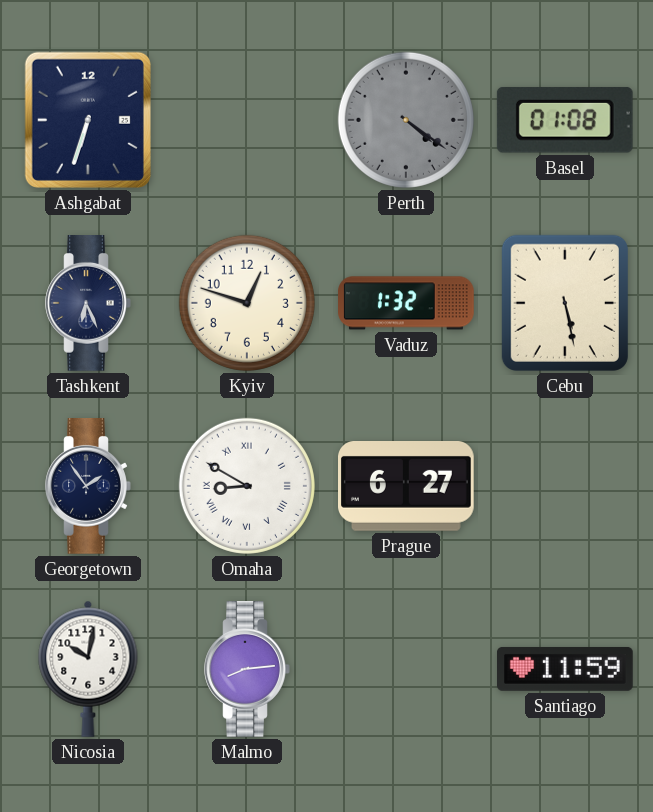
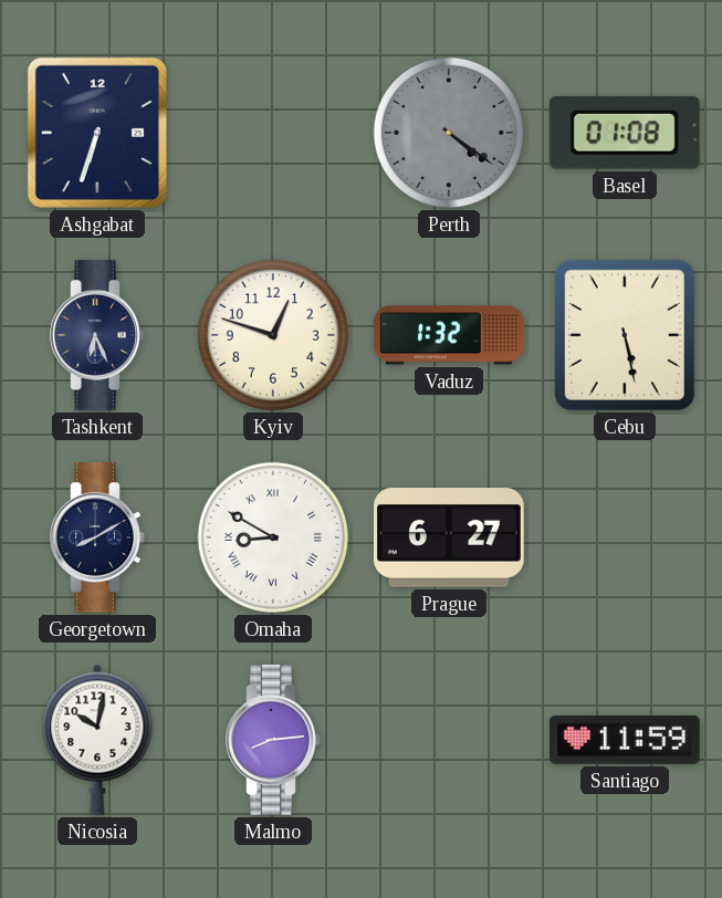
Georgetown: 1:54 -> 8:10
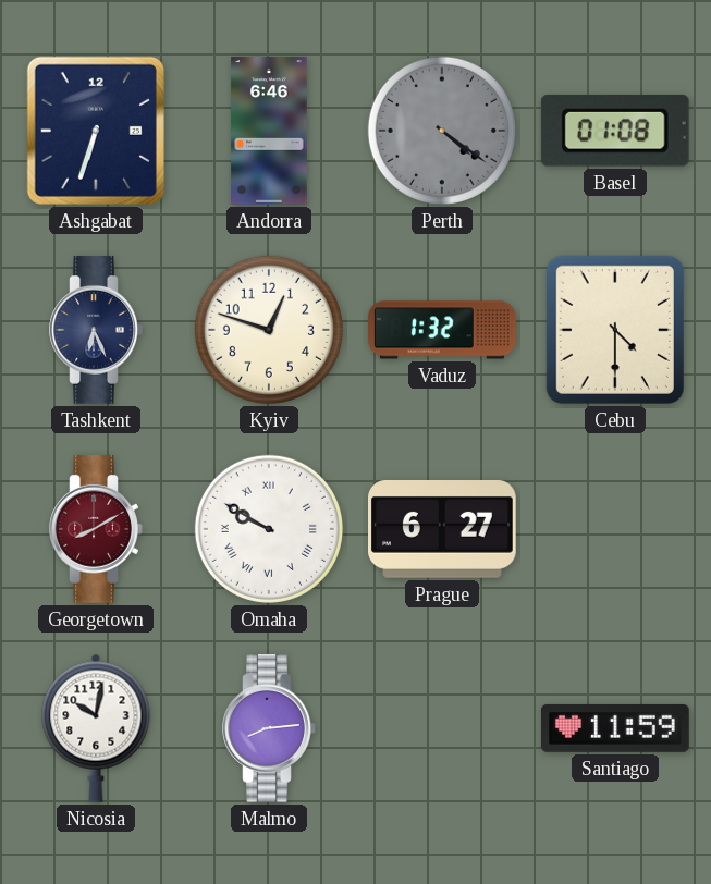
Andorra: none -> 6:46
Cebu: 5:28 -> 4:30
Georgetown dial: navy -> burgundy
Omaha: 8:50 -> 9:50
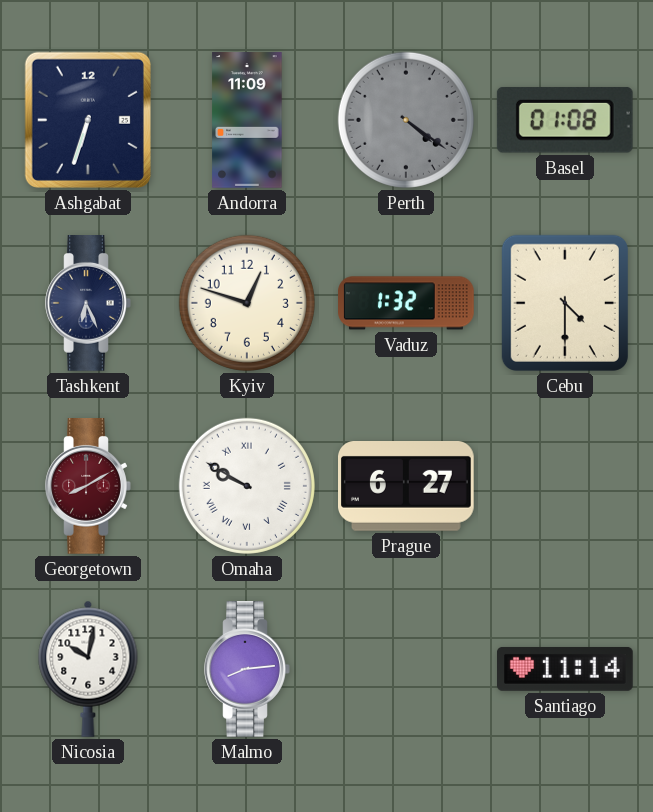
Andorra: 6:46 -> 11:09
Santiago: 11:59 -> 11:14
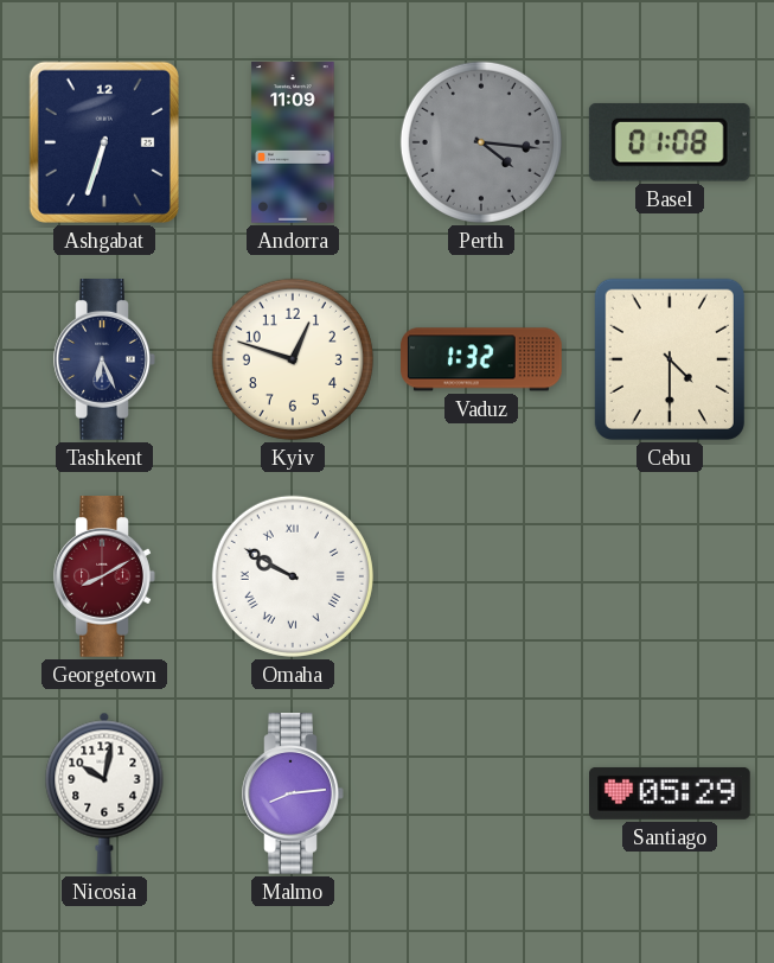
Perth: 4:21 -> 4:16
Prague: 6:27 -> none
Santiago: 11:14 -> 05:29
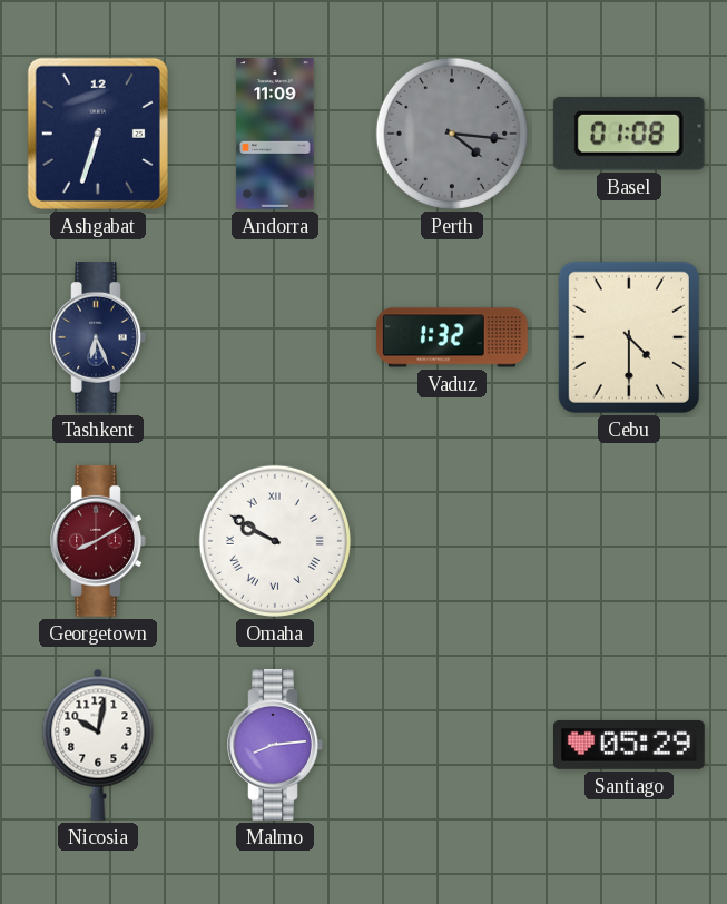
Kyiv: 12:48 -> none
